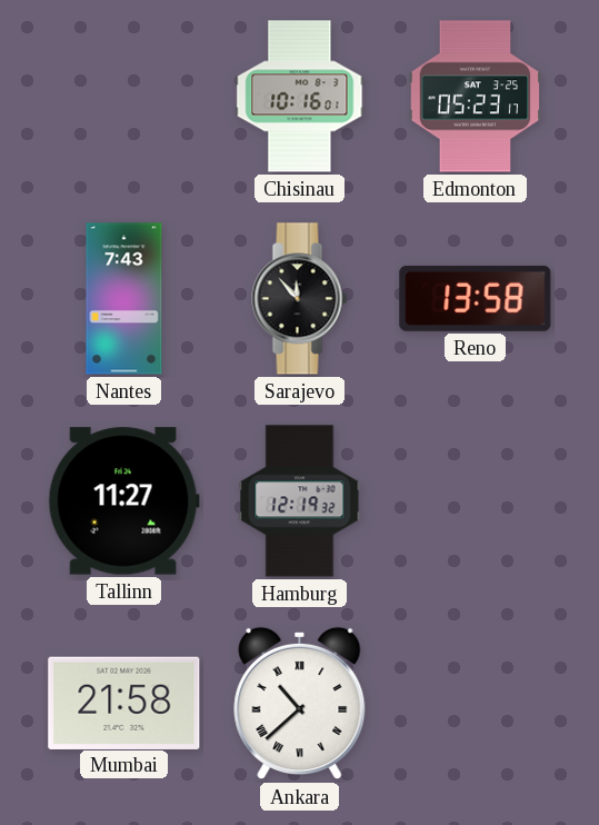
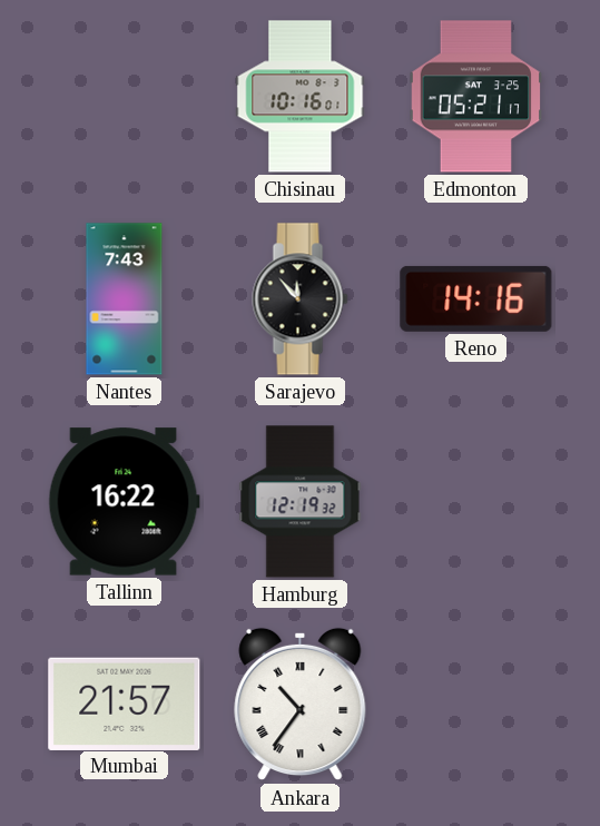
Edmonton: 05:23 -> 05:21
Reno: 13:58 -> 14:16
Tallinn: 11:27 -> 16:22
Mumbai: 21:58 -> 21:57
Ankara: 10:38 -> 10:36
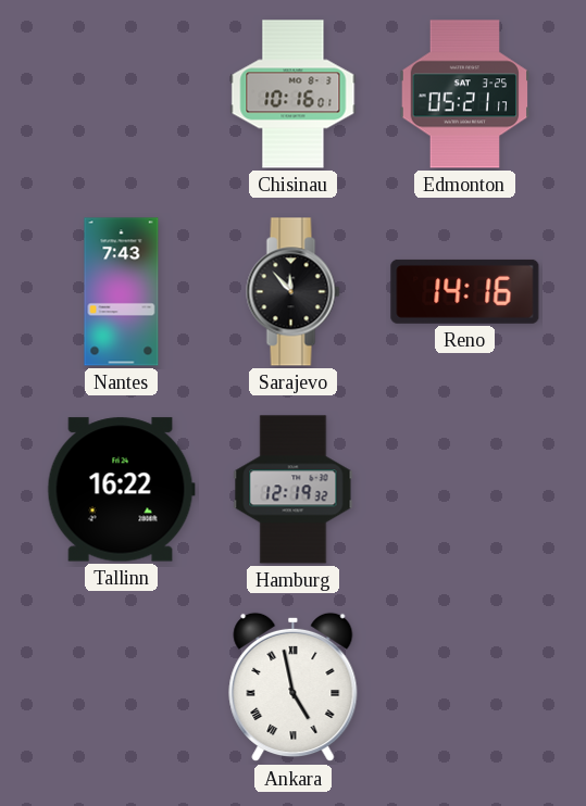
Mumbai: 21:57 -> none
Ankara: 10:36 -> 4:58
